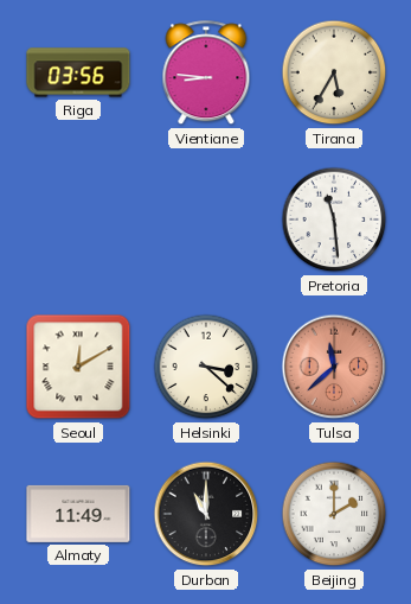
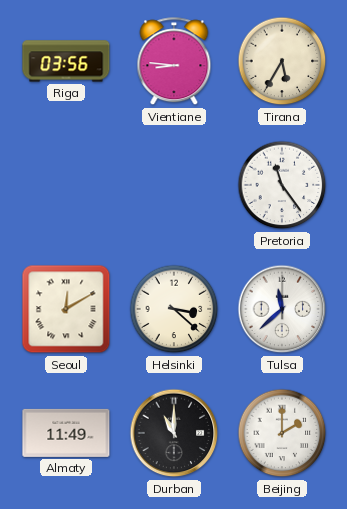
Pretoria: 11:29 -> 11:24
Tulsa dial: salmon -> white
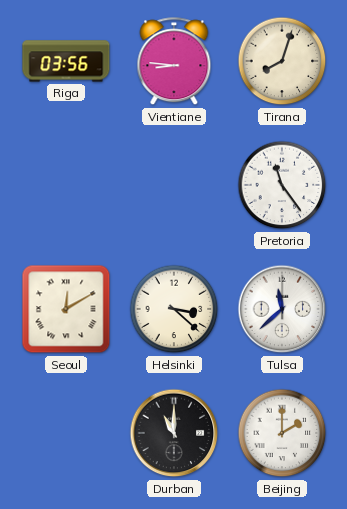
Tirana: 5:35 -> 8:03
Almaty: 11:49 -> none
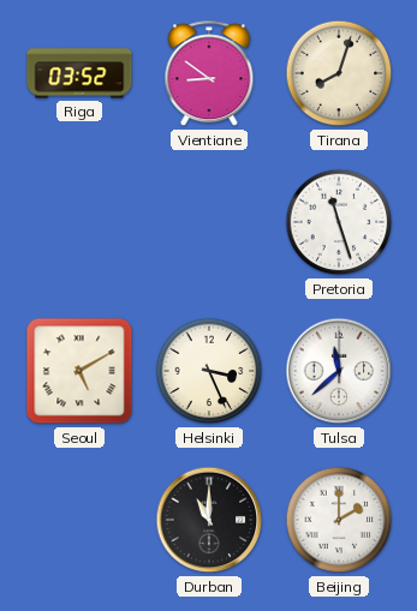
Riga: 03:56 -> 03:52
Vientiane: 8:46 -> 8:51
Pretoria: 11:24 -> 11:27
Seoul: 12:10 -> 5:10
Helsinki: 3:22 -> 3:26
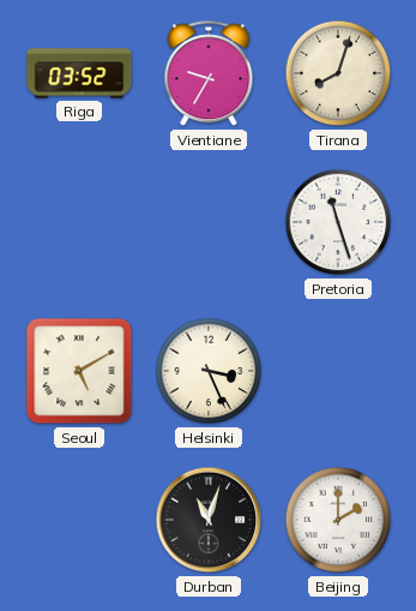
Vientiane: 8:51 -> 9:35
Tulsa: 11:38 -> none
Durban: 11:00 -> 11:03
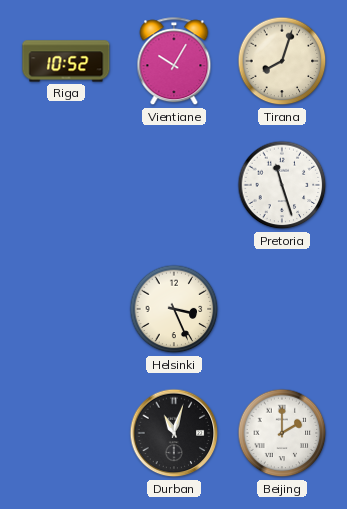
Riga: 03:52 -> 10:52
Vientiane: 9:35 -> 10:05
Seoul: 5:10 -> none
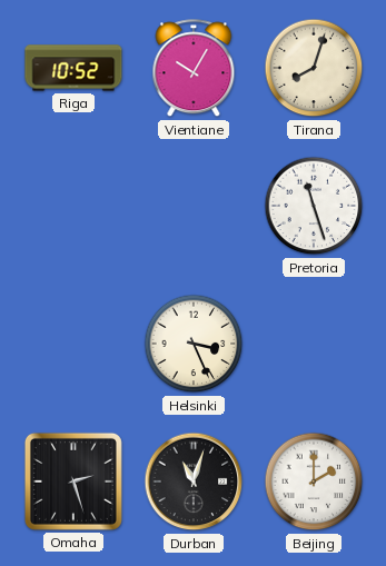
Omaha: none -> 2:27
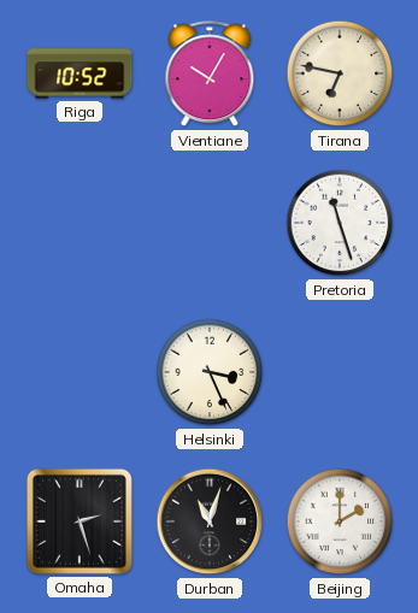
Tirana: 8:03 -> 6:47
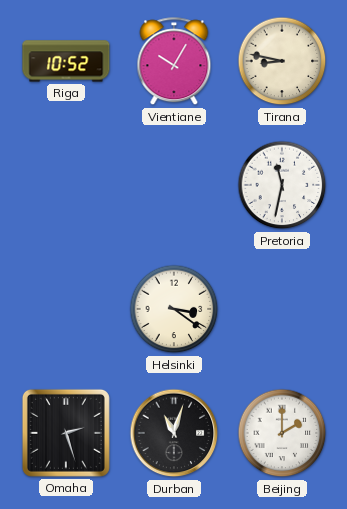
Tirana: 6:47 -> 8:47
Pretoria: 11:27 -> 11:32
Helsinki: 3:26 -> 3:21
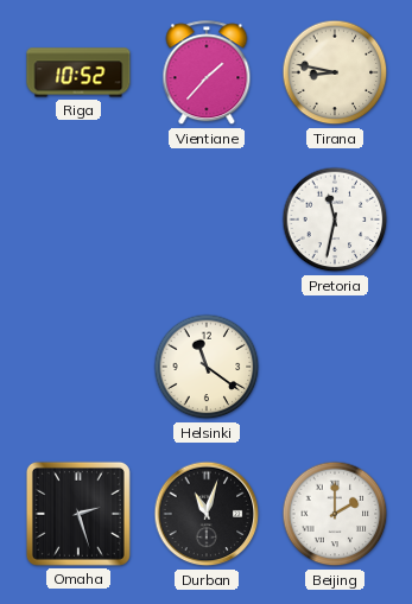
Vientiane: 10:05 -> 1:37
Helsinki: 3:21 -> 11:21
